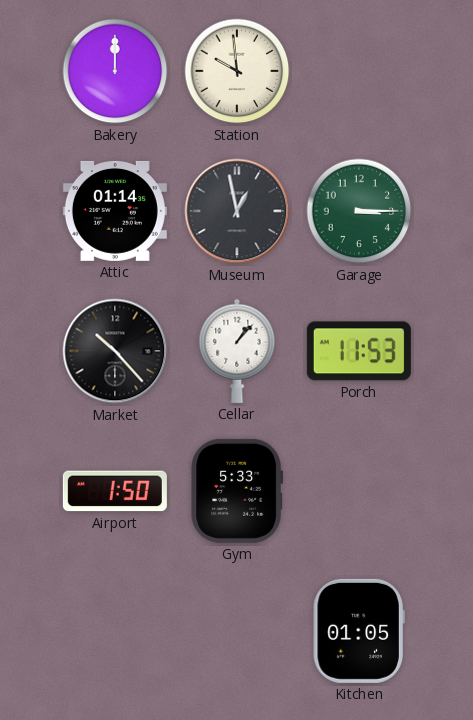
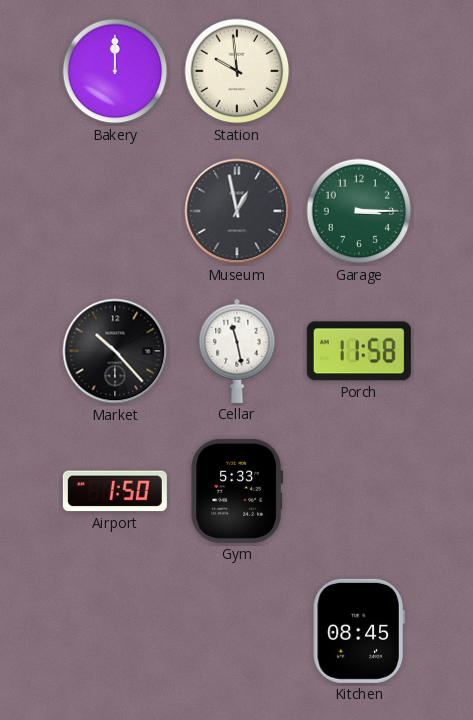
Attic: 01:14 -> none
Cellar: 1:07 -> 11:28
Porch: 11:53 -> 11:58
Kitchen: 01:05 -> 08:45
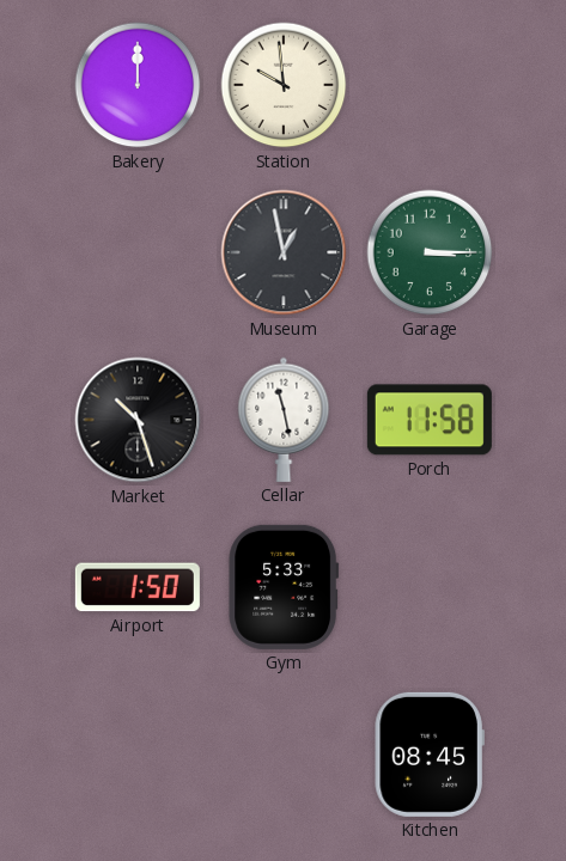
Market: 10:23 -> 10:27
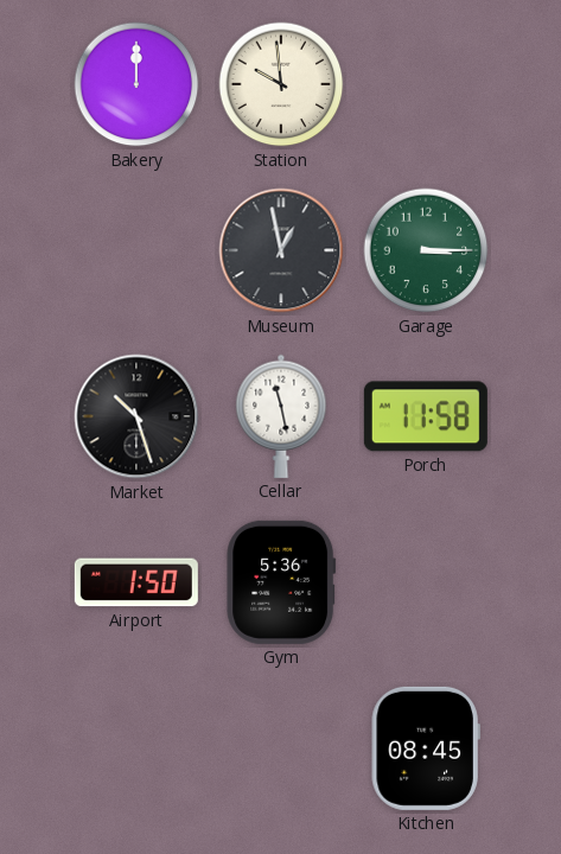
Gym: 5:33 -> 5:36
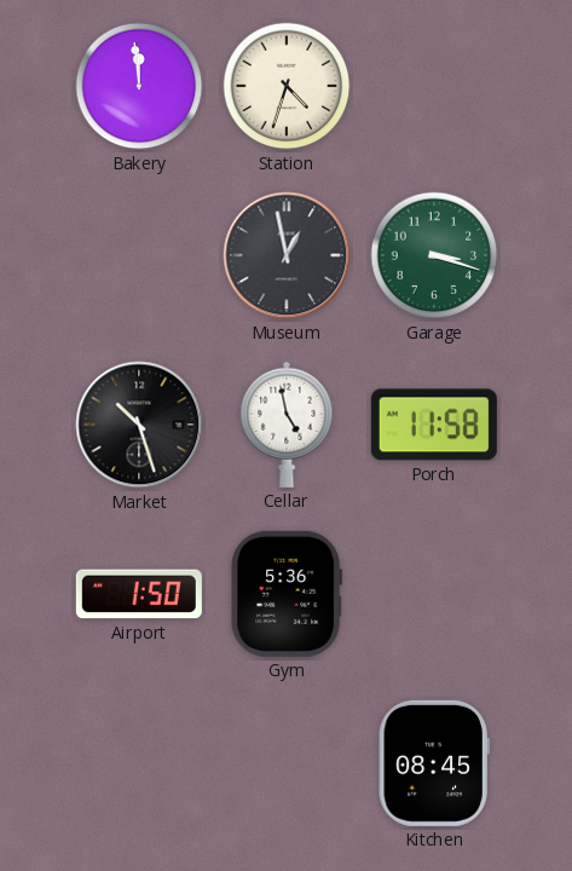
Bakery: 12:00 -> 11:59
Station: 9:59 -> 4:33
Garage: 3:15 -> 3:18
Cellar: 11:28 -> 4:58
